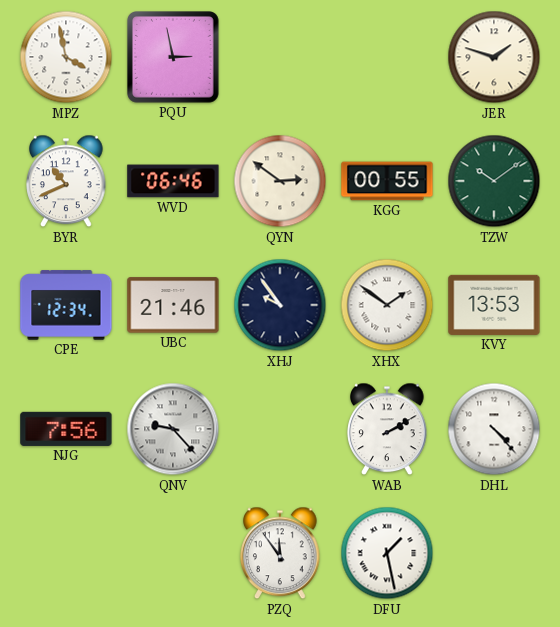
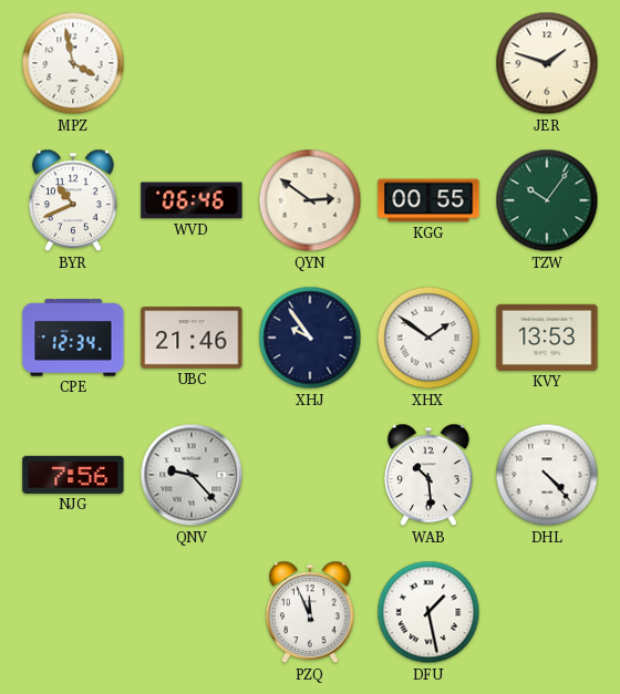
PQU: 2:58 -> none
TZW: 10:09 -> 10:06
WAB: 2:10 -> 10:29
PZQ: 11:54 -> 11:56
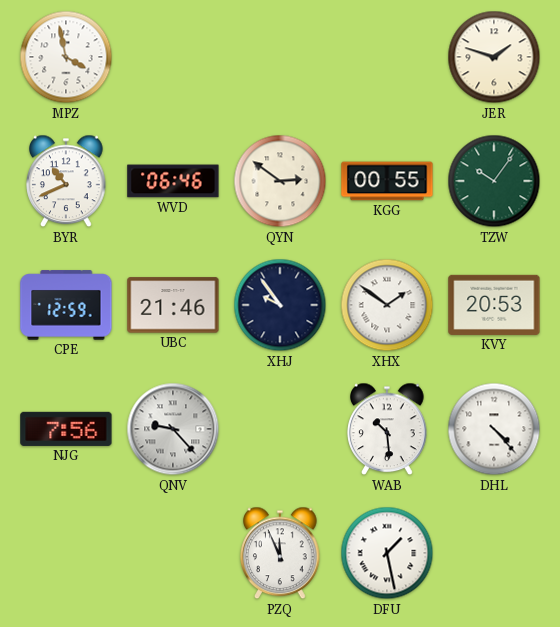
CPE: 12:34 -> 12:59
KVY: 13:53 -> 20:53
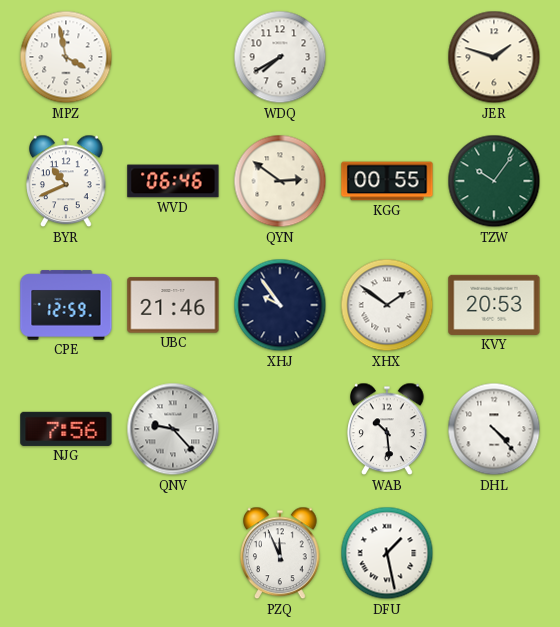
WDQ: none -> 7:40
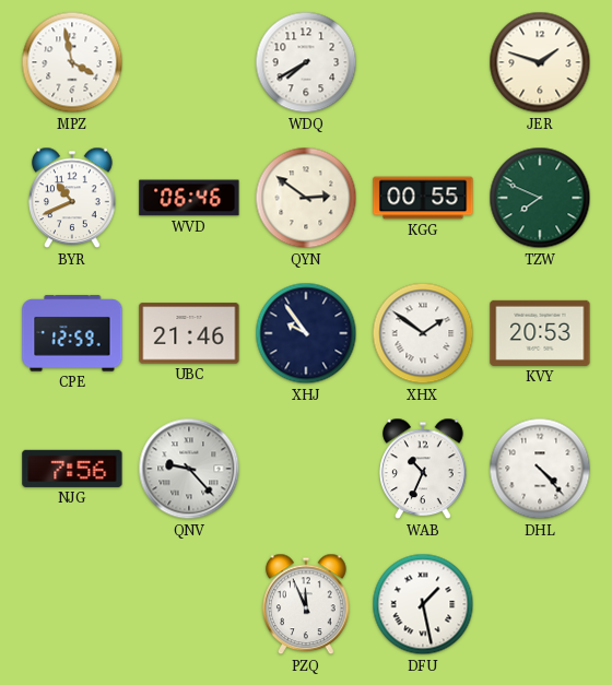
TZW: 10:06 -> 7:49
WAB: 10:29 -> 10:34
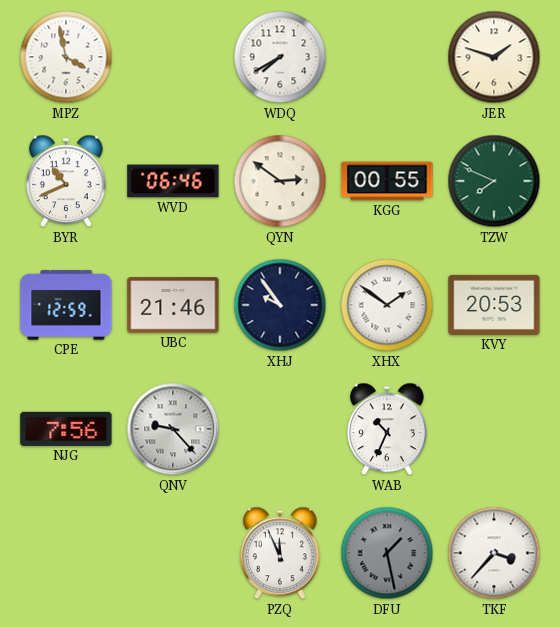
DHL: 4:23 -> none
DFU dial: white -> grey
TKF: none -> 3:37
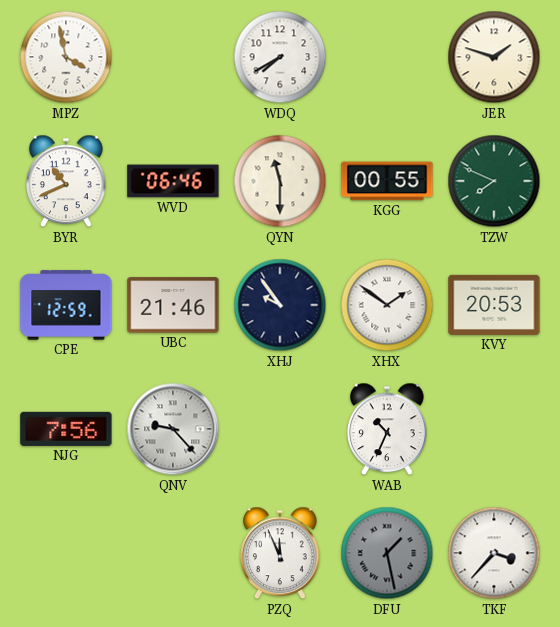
QYN: 2:51 -> 11:30
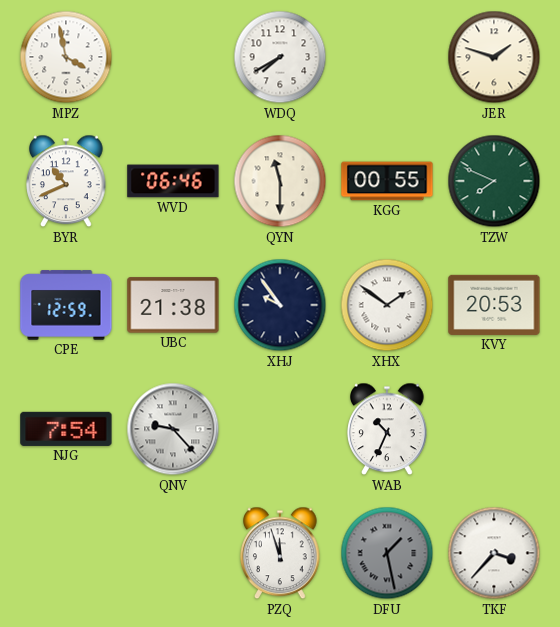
UBC: 21:46 -> 21:38
NJG: 7:56 -> 7:54
PZQ: 11:56 -> 11:57
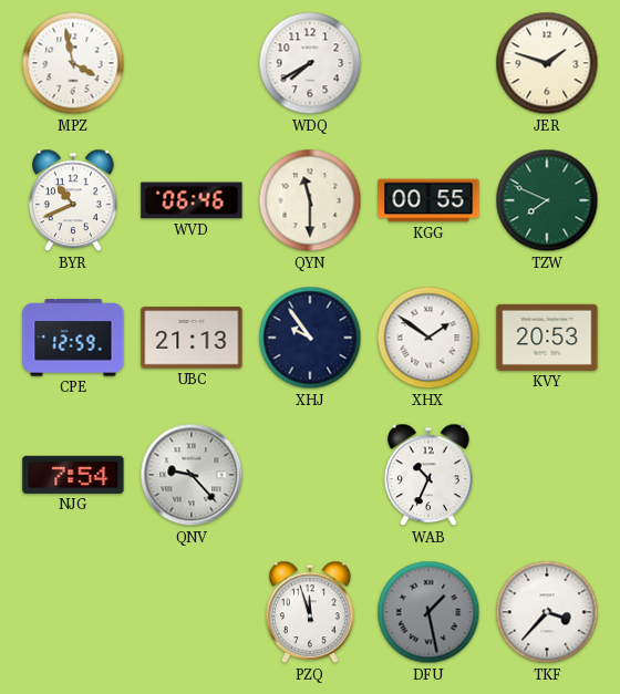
UBC: 21:38 -> 21:13
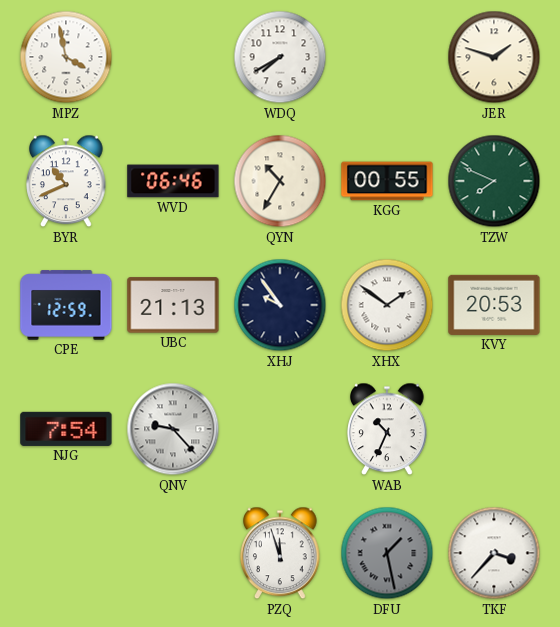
QYN: 11:30 -> 10:35
